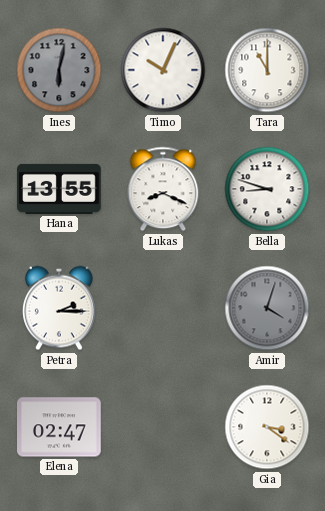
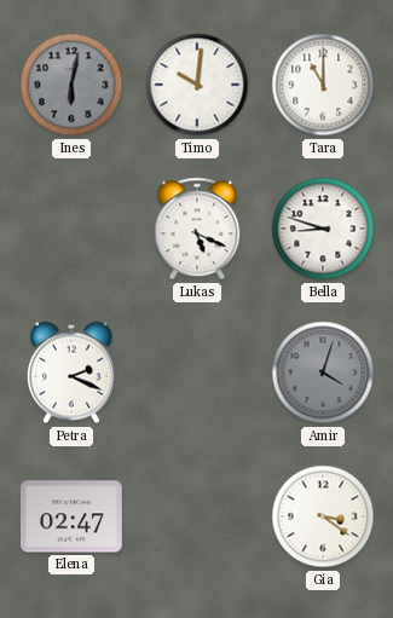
Timo: 10:04 -> 10:01
Hana: 13:55 -> none
Lukas: 8:19 -> 5:19
Petra: 2:15 -> 2:19
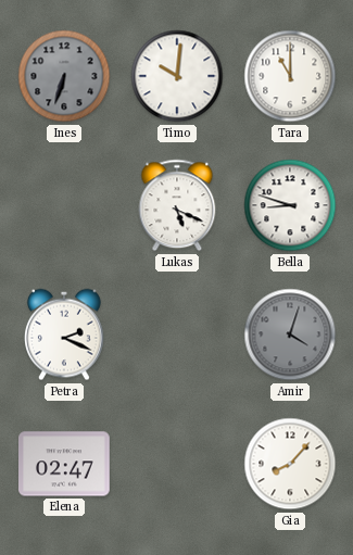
Ines: 6:02 -> 6:33
Gia: 3:21 -> 8:07
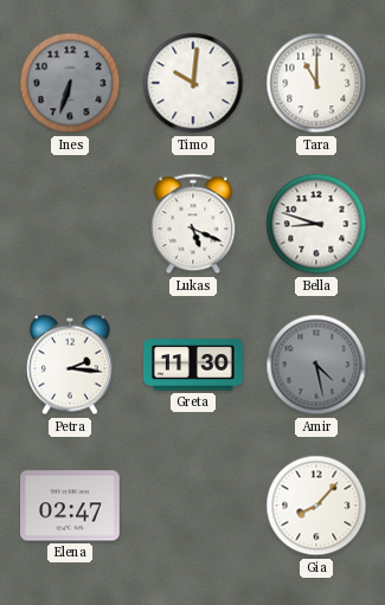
Petra: 2:19 -> 2:16
Greta: none -> 11:30
Amir: 4:03 -> 4:28
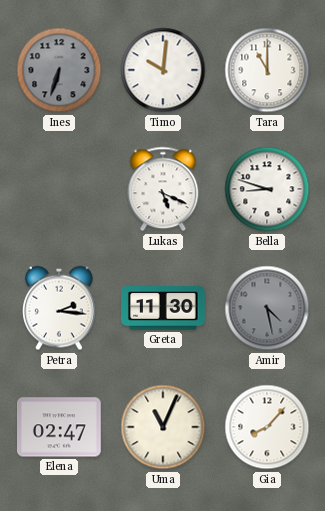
Uma: none -> 11:04
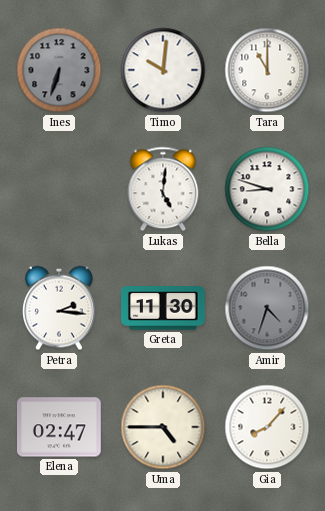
Lukas: 5:19 -> 5:01
Amir: 4:28 -> 4:33
Uma: 11:04 -> 4:45
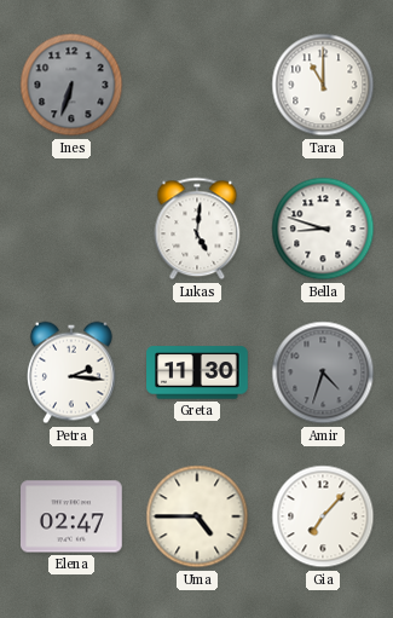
Timo: 10:01 -> none
Gia: 8:07 -> 7:07
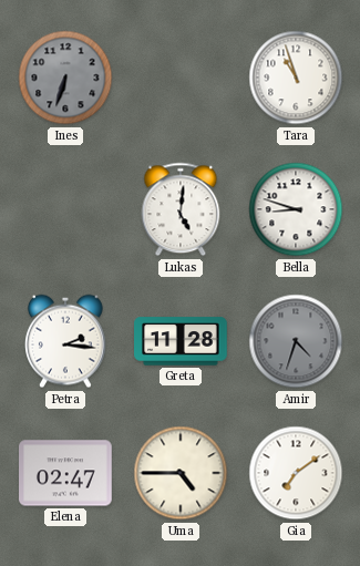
Tara: 11:00 -> 10:57
Greta: 11:30 -> 11:28
Gia: 7:07 -> 7:09
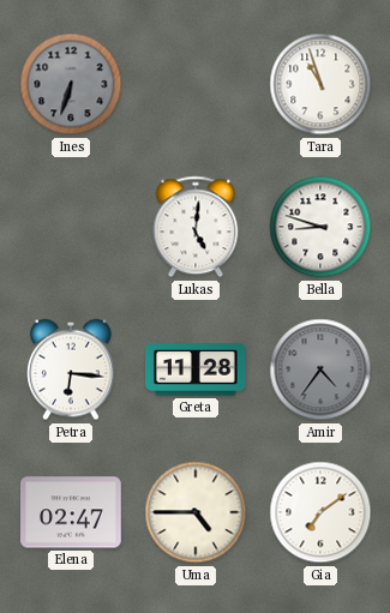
Petra: 2:16 -> 6:16
Amir: 4:33 -> 4:36
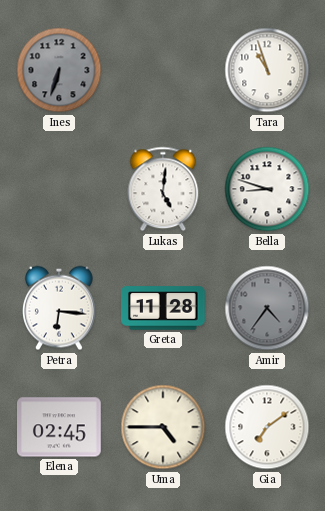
Elena: 02:47 -> 02:45
